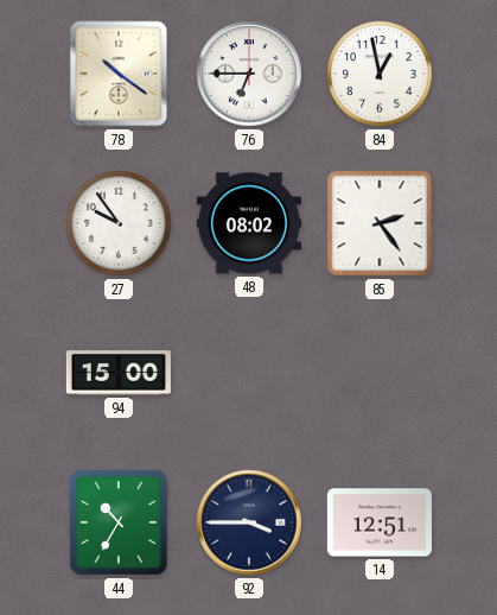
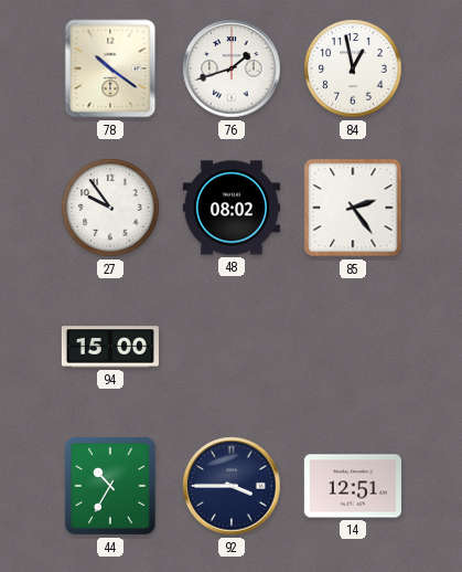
76: 6:45 -> 1:42
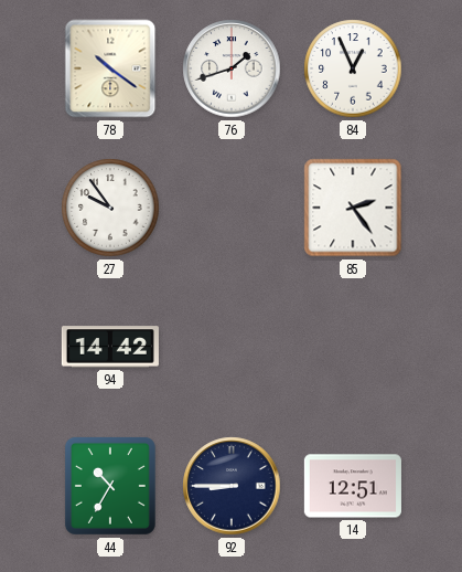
84: 12:58 -> 12:56
48: 08:02 -> none
94: 15:00 -> 14:42
92: 3:45 -> 8:45
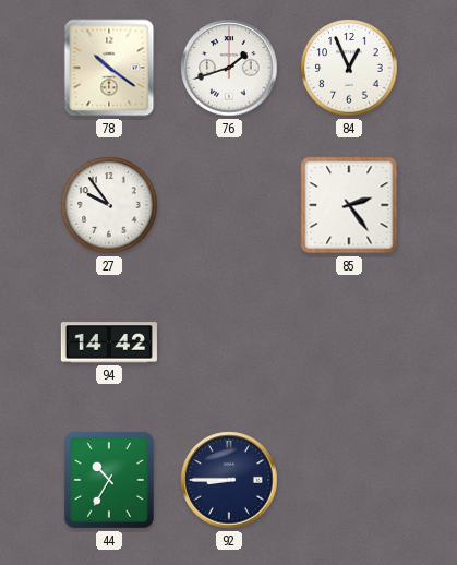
14: 12:51 -> none
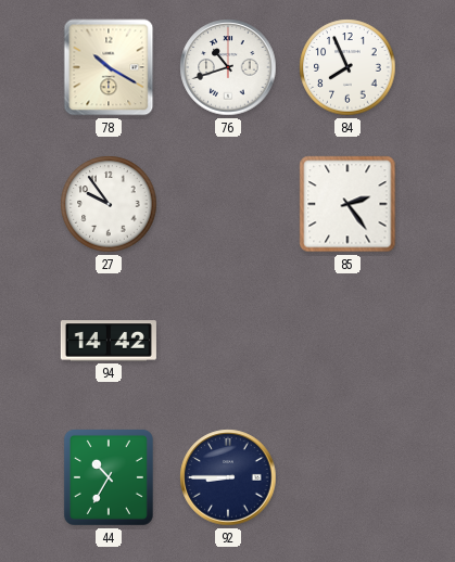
78: 10:21 -> 10:20
76: 1:42 -> 10:42
84: 12:56 -> 7:56
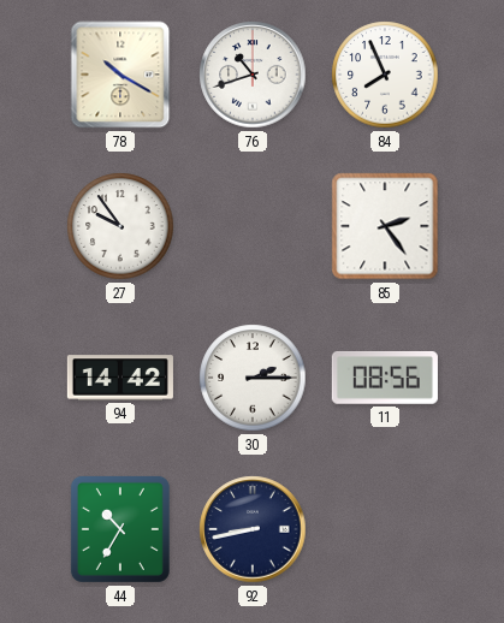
30: none -> 2:15
11: none -> 08:56
92: 8:45 -> 8:43
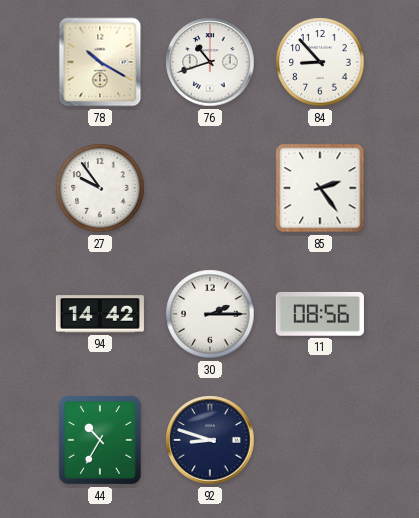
84: 7:56 -> 8:53
92: 8:43 -> 8:48
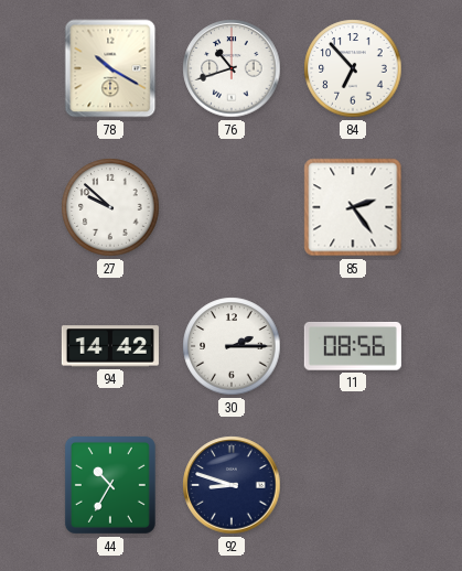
84: 8:53 -> 6:53
27: 9:54 -> 9:52
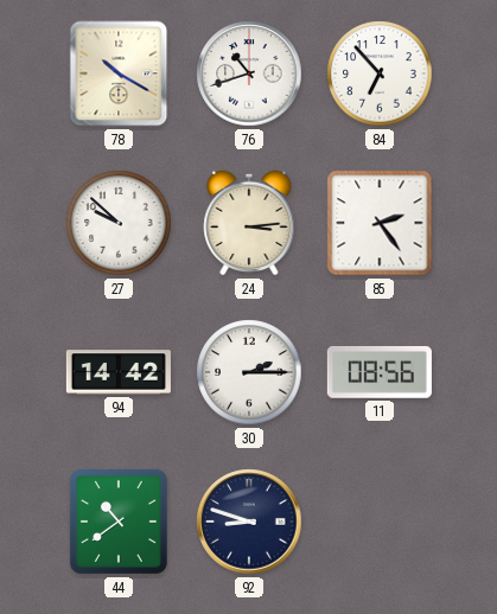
24: none -> 3:14
44: 10:35 -> 10:39
